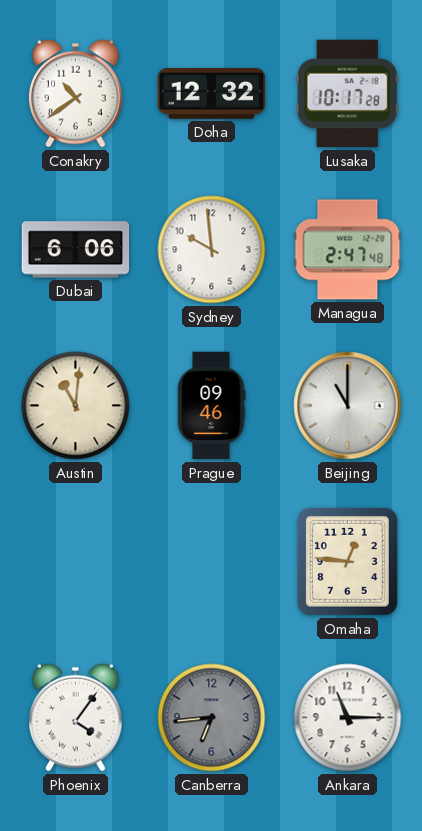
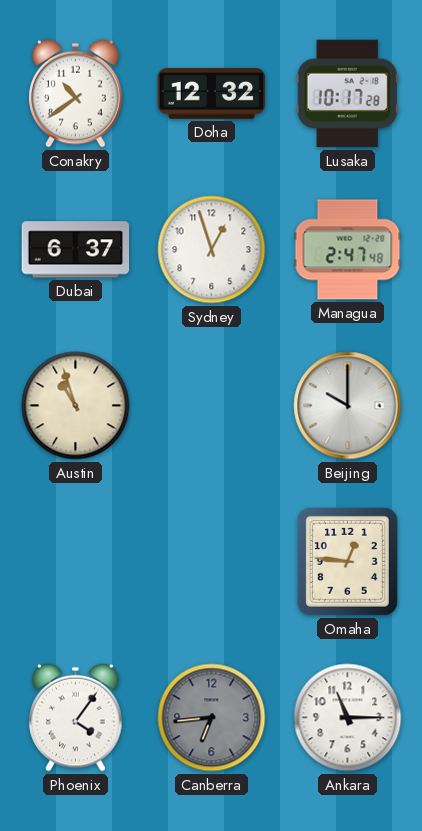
Dubai: 6:06 -> 6:37
Sydney: 9:59 -> 12:57
Austin: 11:01 -> 10:57
Prague: 09:46 -> none
Beijing: 11:00 -> 10:00
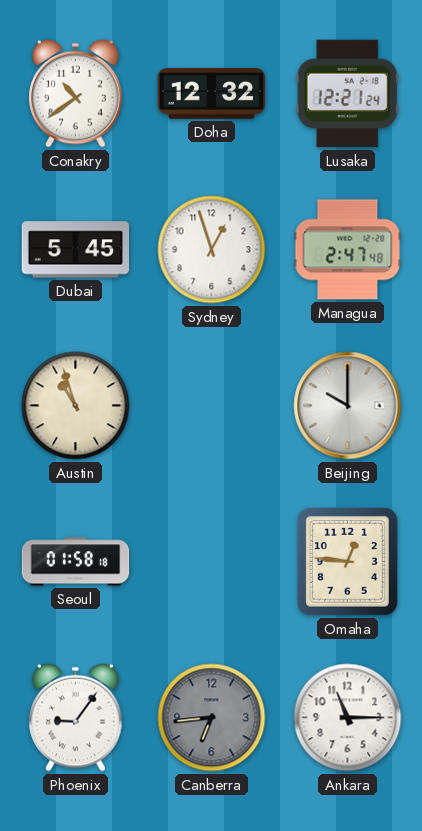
Lusaka: 10:17 -> 12:21
Dubai: 6:37 -> 5:45
Seoul: none -> 01:58
Phoenix: 4:06 -> 9:06
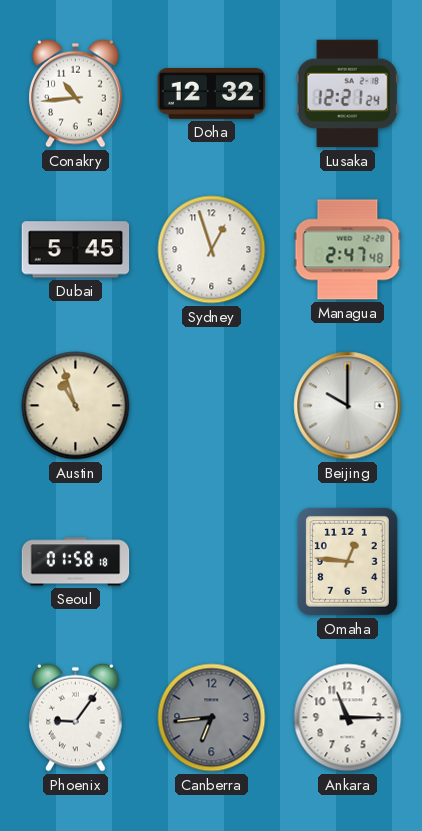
Conakry: 10:39 -> 10:44
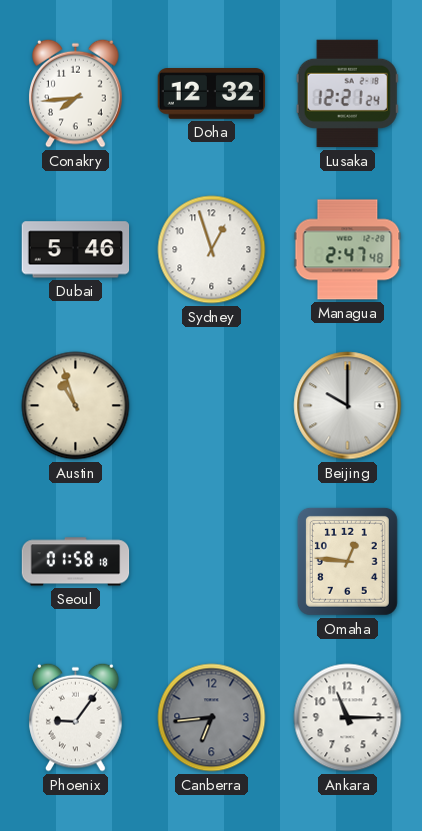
Conakry: 10:44 -> 7:44
Dubai: 5:45 -> 5:46
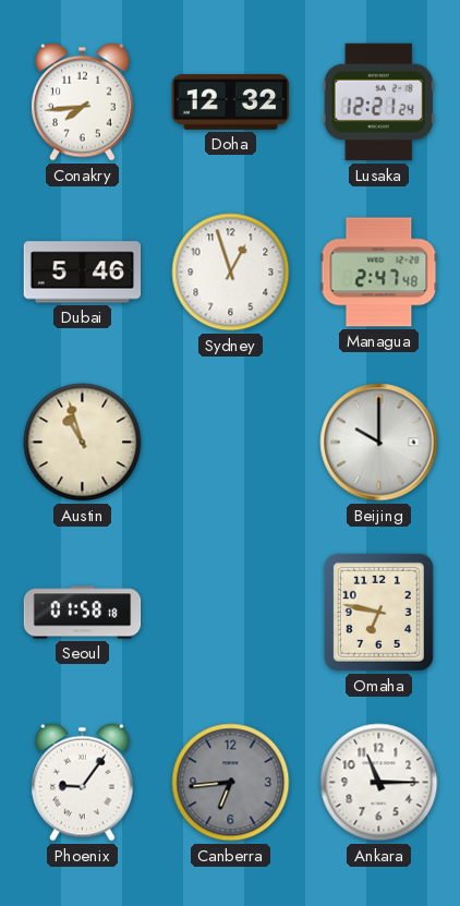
Omaha: 12:46 -> 6:47
